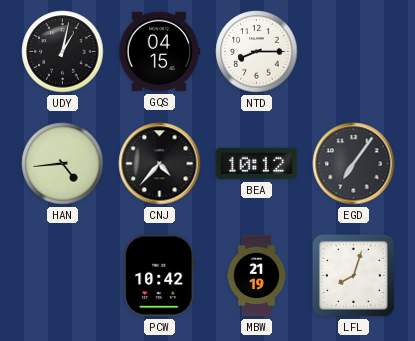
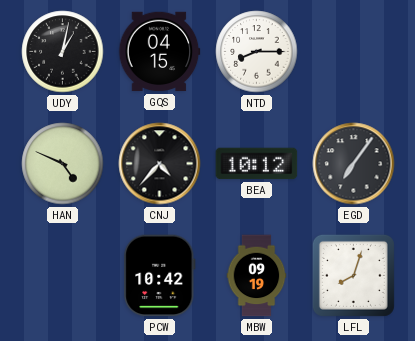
HAN: 4:44 -> 4:49
MBW: 21:19 -> 09:19
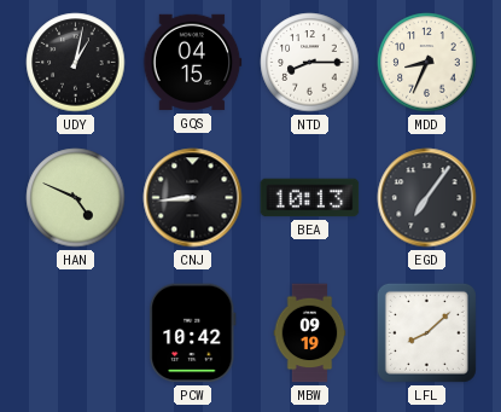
MDD: none -> 8:34
CNJ: 4:37 -> 8:44
BEA: 10:12 -> 10:13
LFL: 8:03 -> 8:08
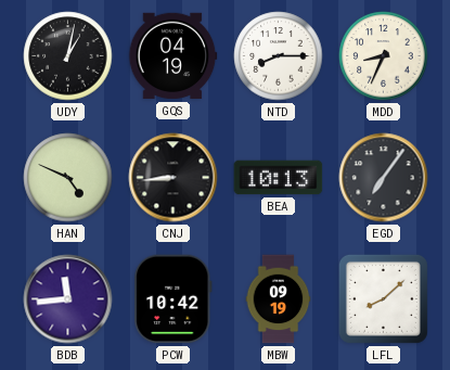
GQS: 04:15 -> 04:19
BDB: none -> 11:44
